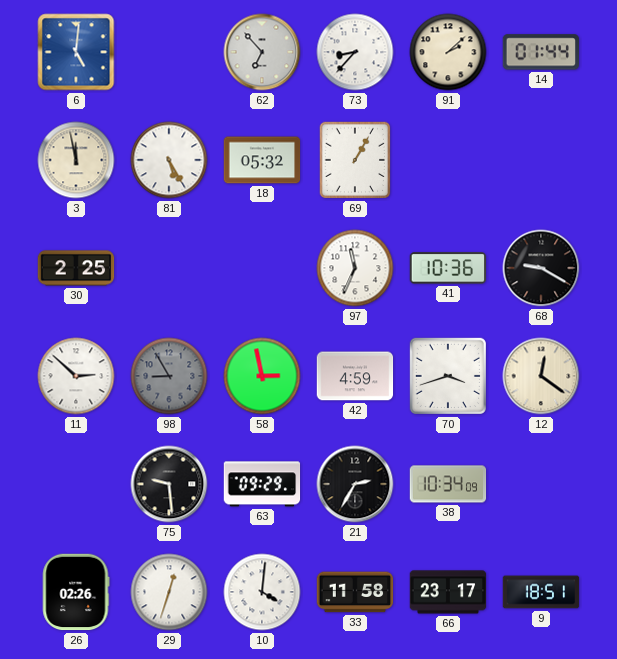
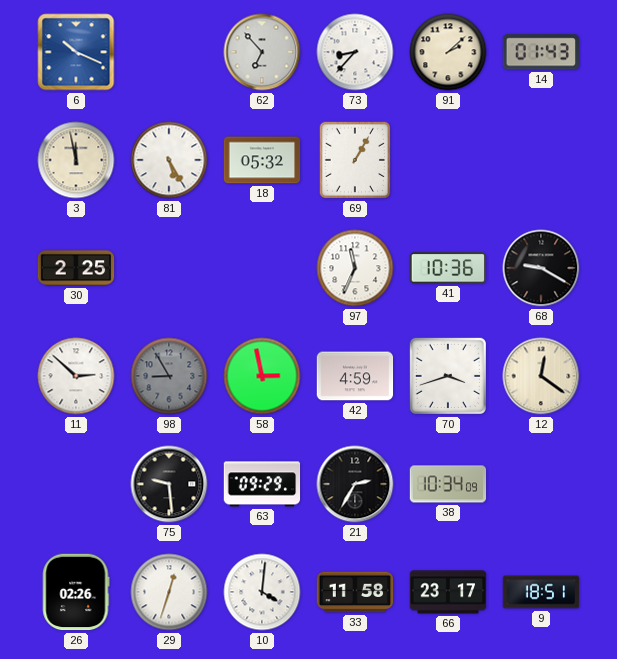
6: 5:01 -> 10:19
14: 01:44 -> 01:43
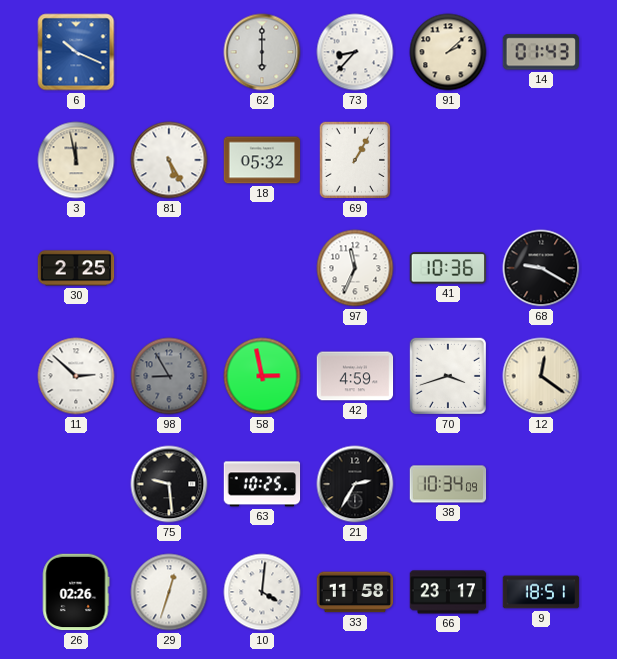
62: 6:53 -> 6:00
63: 09:29 -> 10:25
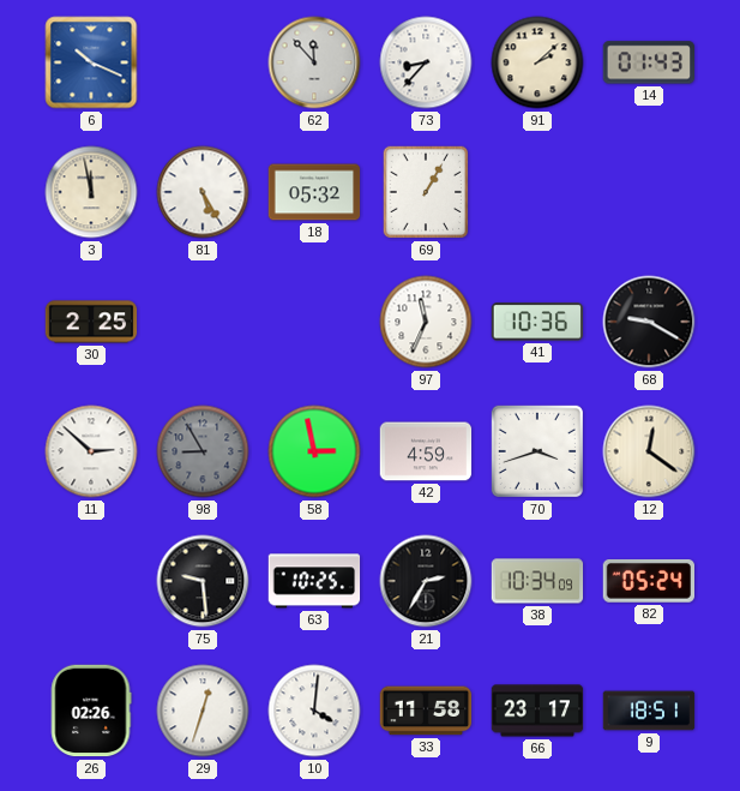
62: 6:00 -> 11:53
82: none -> 05:24
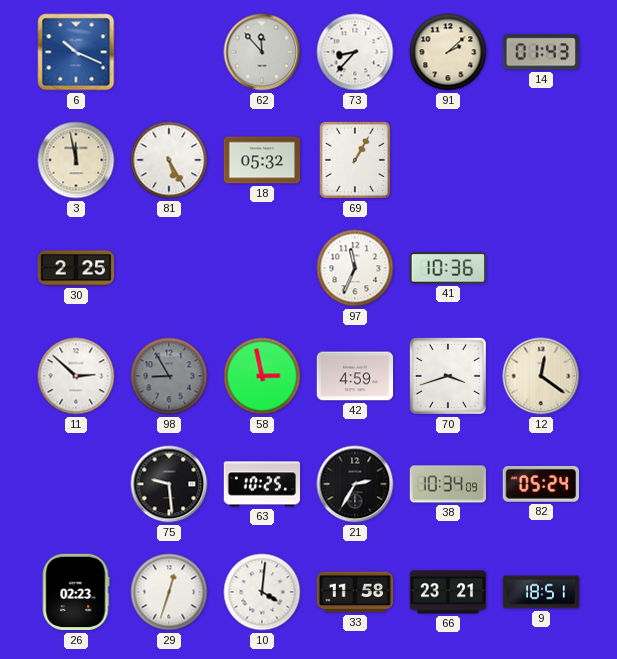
68: 9:20 -> none
26: 02:26 -> 02:23
66: 23:17 -> 23:21
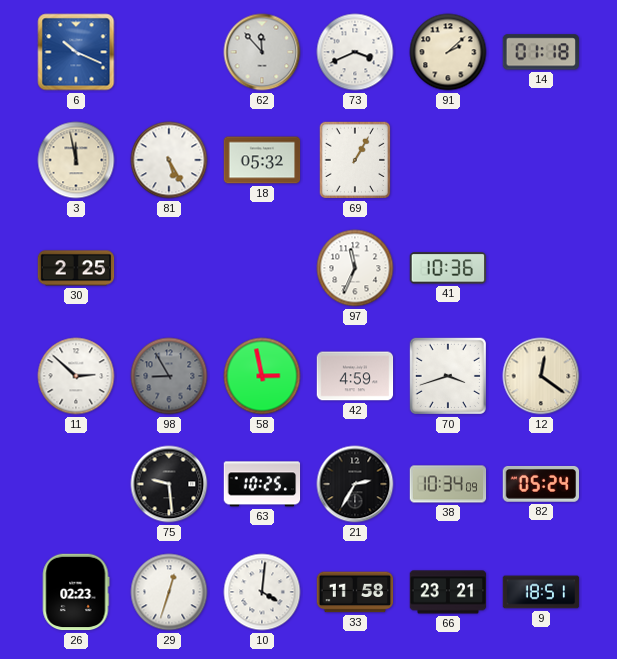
73: 8:37 -> 3:41
14: 01:43 -> 01:18
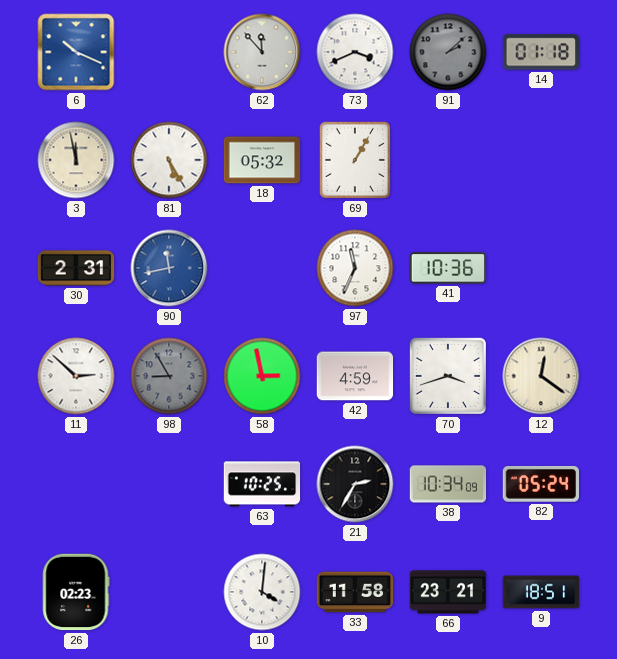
91 dial: cream -> grey
30: 2:25 -> 2:31
90: none -> 11:43
75: 9:29 -> none
29: 12:33 -> none
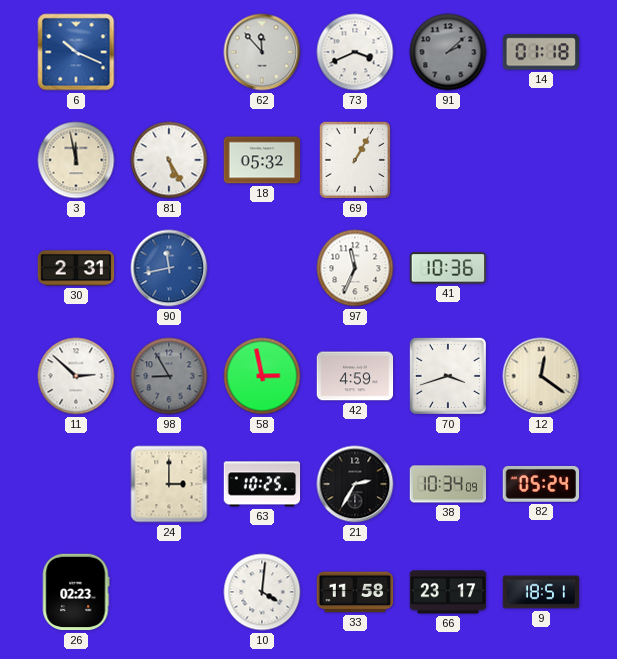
24: none -> 3:00
66: 23:21 -> 23:17
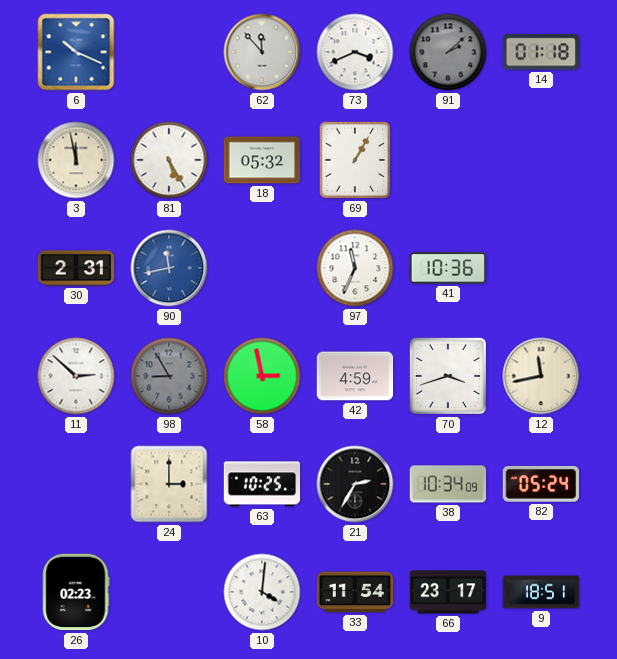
12: 12:21 -> 11:43
33: 11:58 -> 11:54
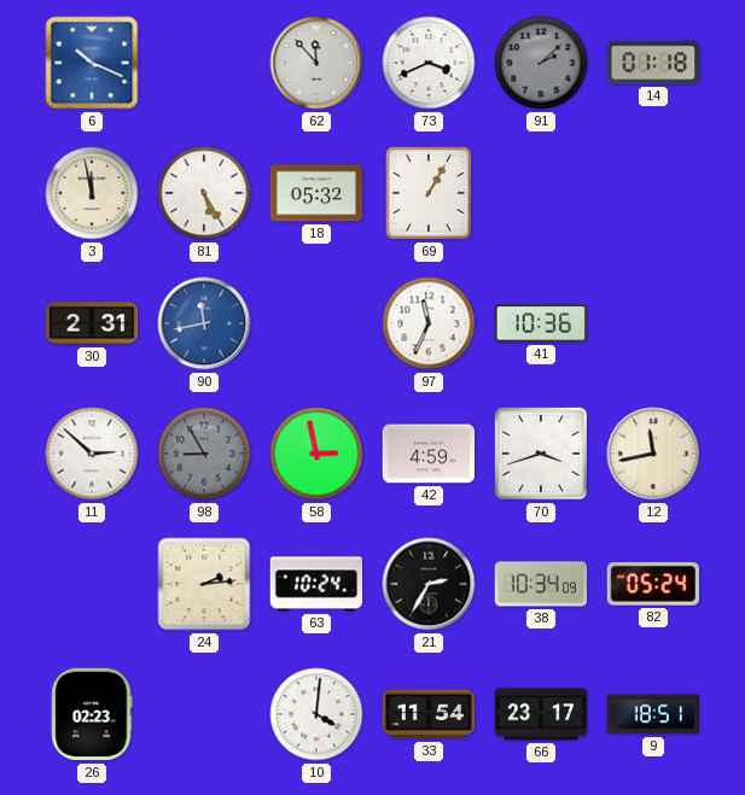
24: 3:00 -> 2:14
63: 10:25 -> 10:24
